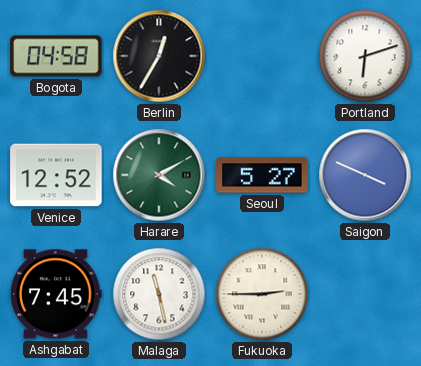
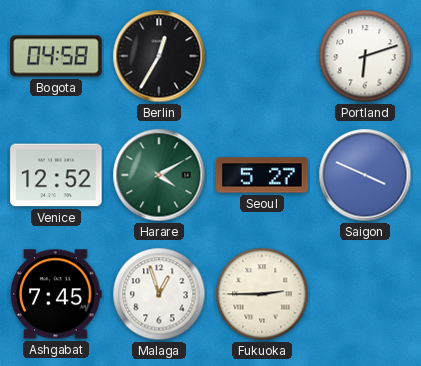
Malaga: 11:28 -> 12:57
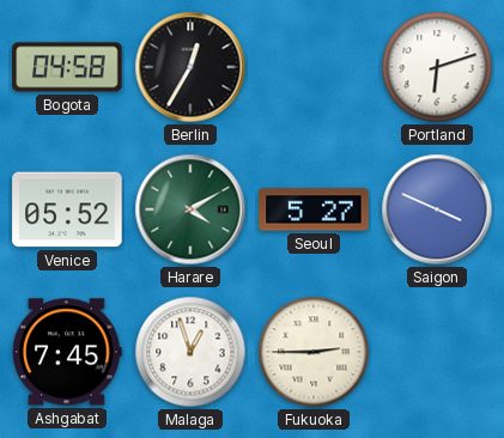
Venice: 12:52 -> 05:52
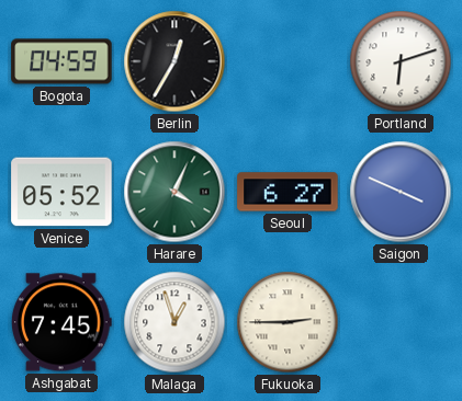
Bogota: 04:58 -> 04:59
Harare: 4:10 -> 4:04
Seoul: 5:27 -> 6:27
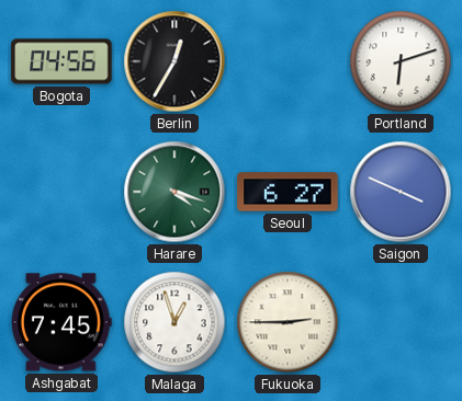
Bogota: 04:59 -> 04:56
Venice: 05:52 -> none
Harare: 4:04 -> 4:18
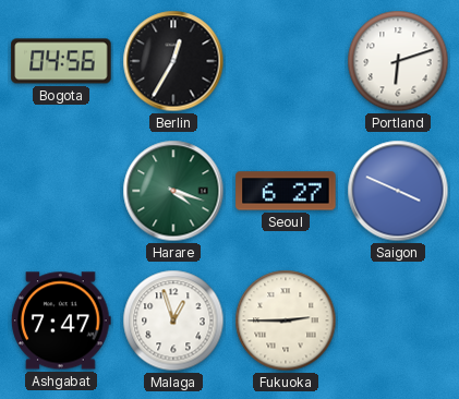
Ashgabat: 7:45 -> 7:47
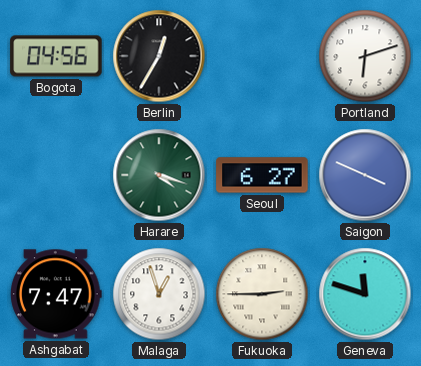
Geneva: none -> 11:48
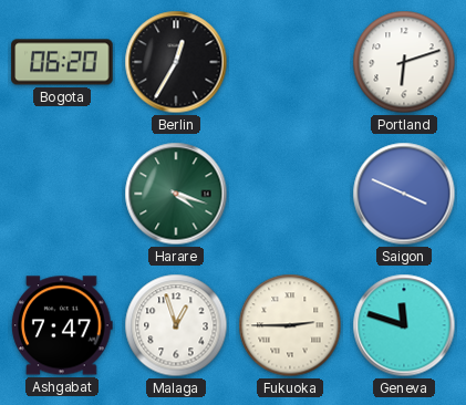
Bogota: 04:56 -> 06:20
Seoul: 6:27 -> none
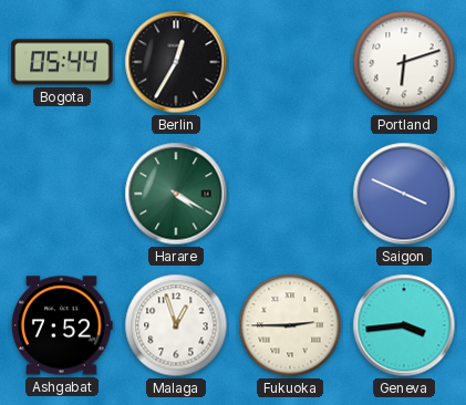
Bogota: 06:20 -> 05:44
Harare: 4:18 -> 4:20
Ashgabat: 7:47 -> 7:52
Geneva: 11:48 -> 3:44
